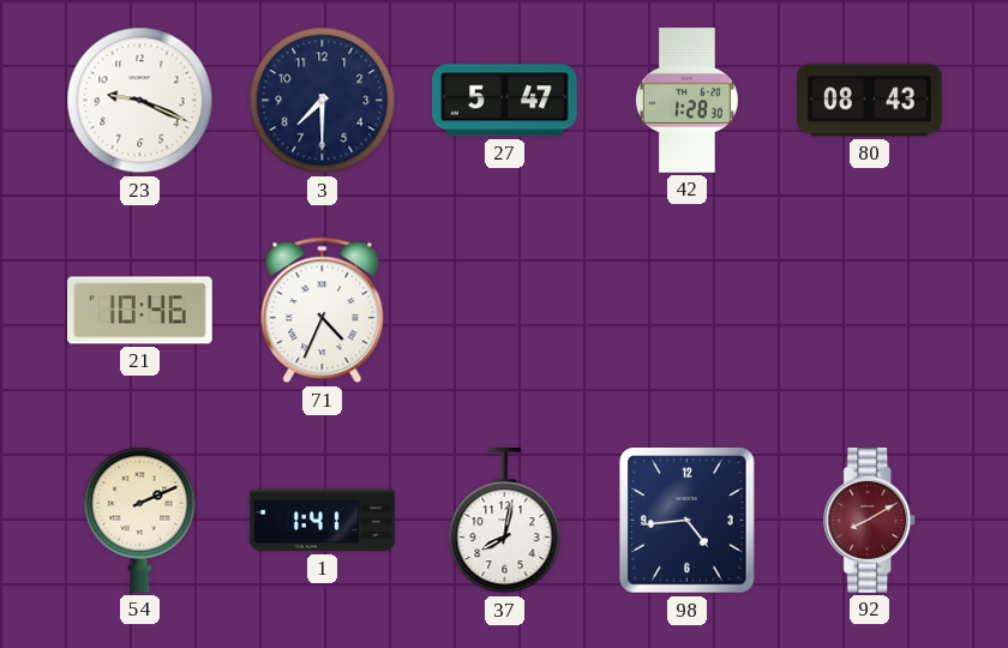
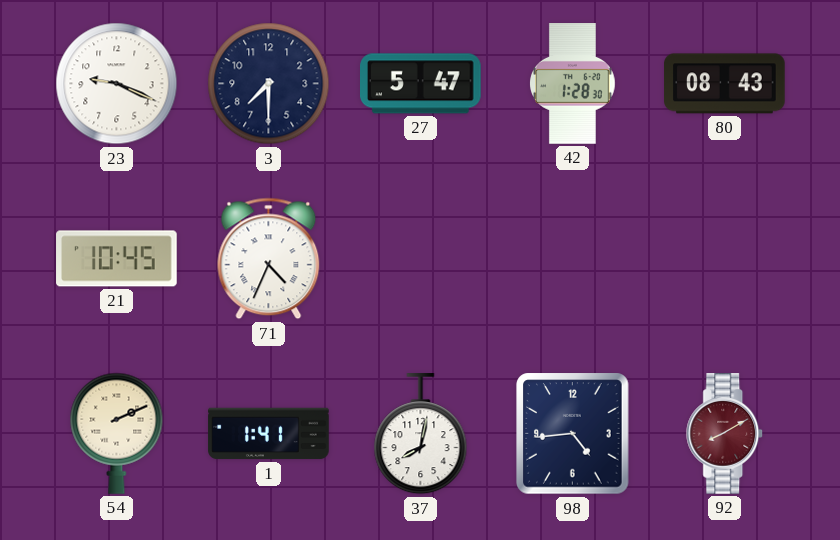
21: 10:46 -> 10:45
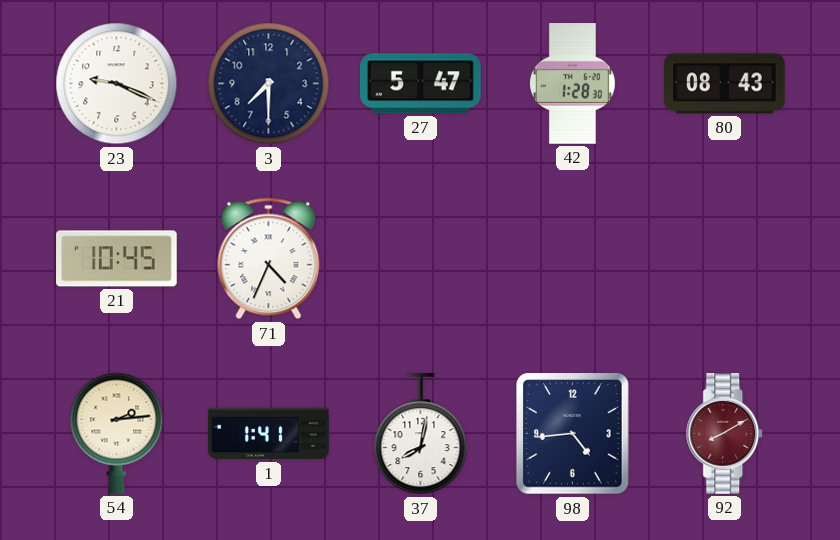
54: 2:11 -> 2:14
